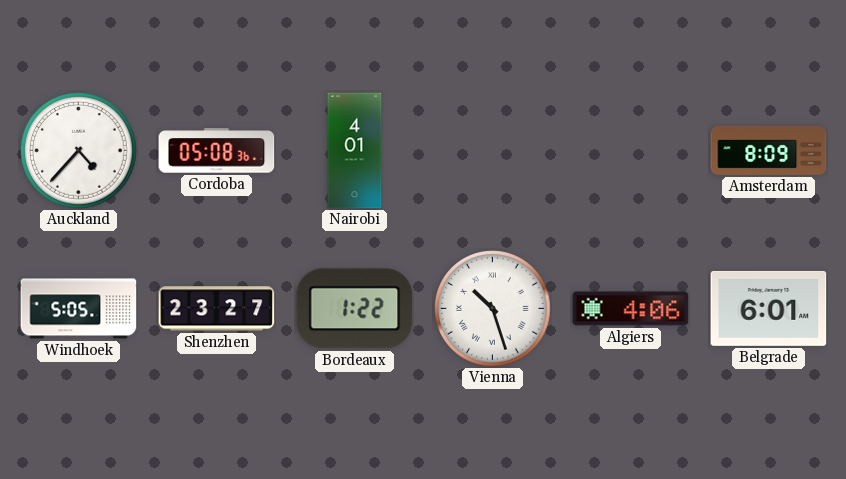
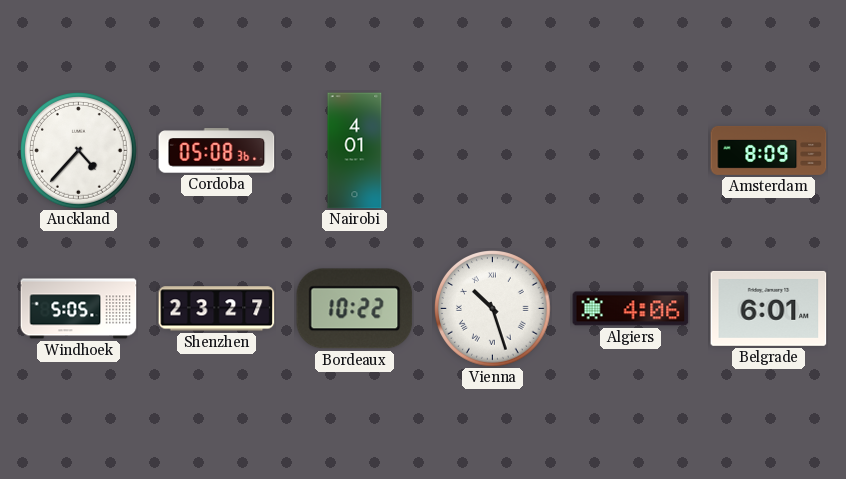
Bordeaux: 1:22 -> 10:22
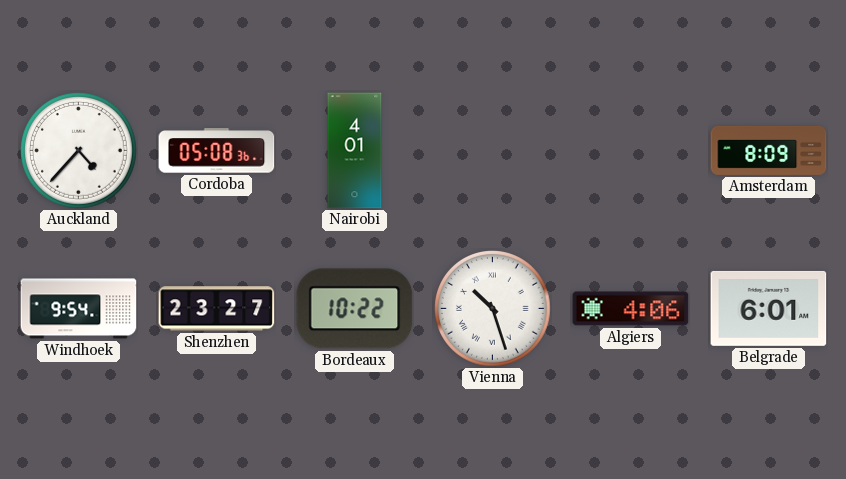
Windhoek: 5:05 -> 9:54
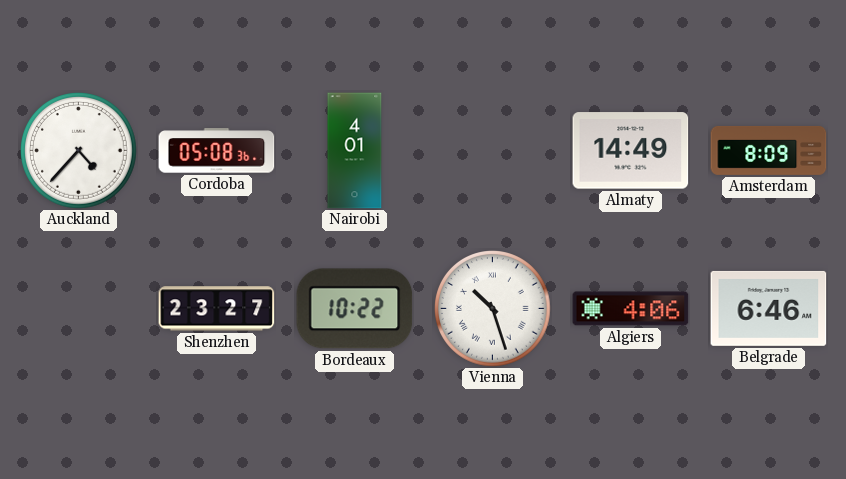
Almaty: none -> 14:49
Windhoek: 9:54 -> none
Belgrade: 6:01 -> 6:46
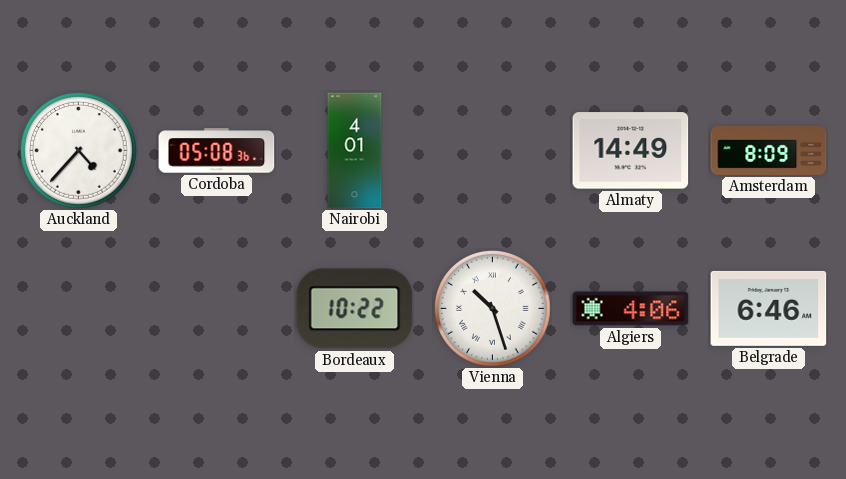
Shenzhen: 23:27 -> none
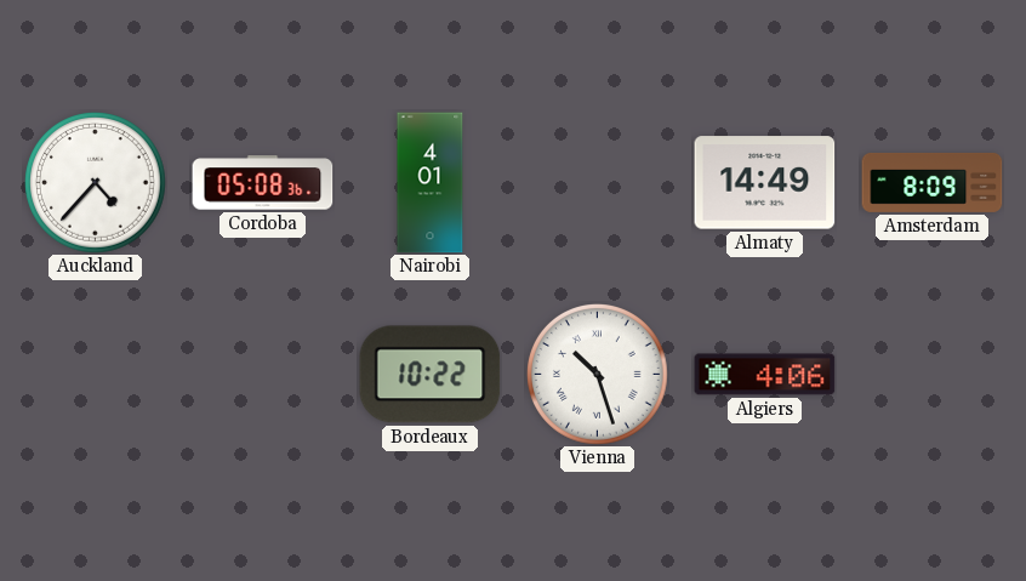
Belgrade: 6:46 -> none
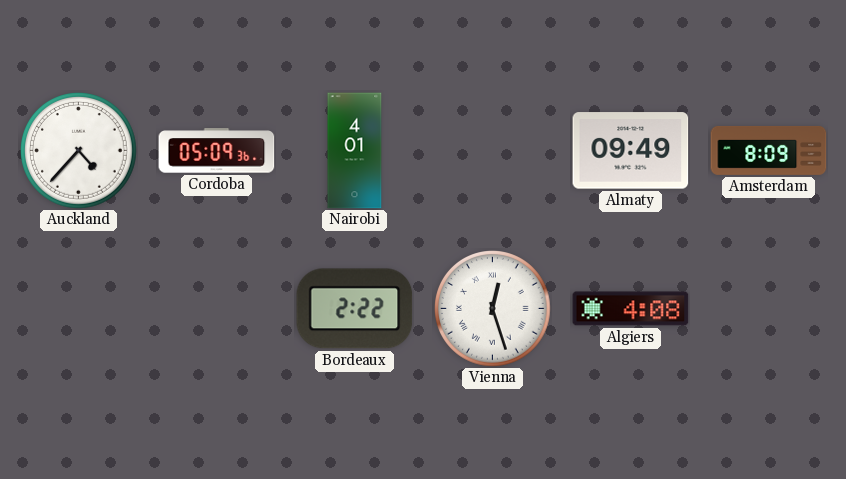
Cordoba: 05:08 -> 05:09
Almaty: 14:49 -> 09:49
Bordeaux: 10:22 -> 2:22
Vienna: 10:27 -> 12:27
Algiers: 4:06 -> 4:08
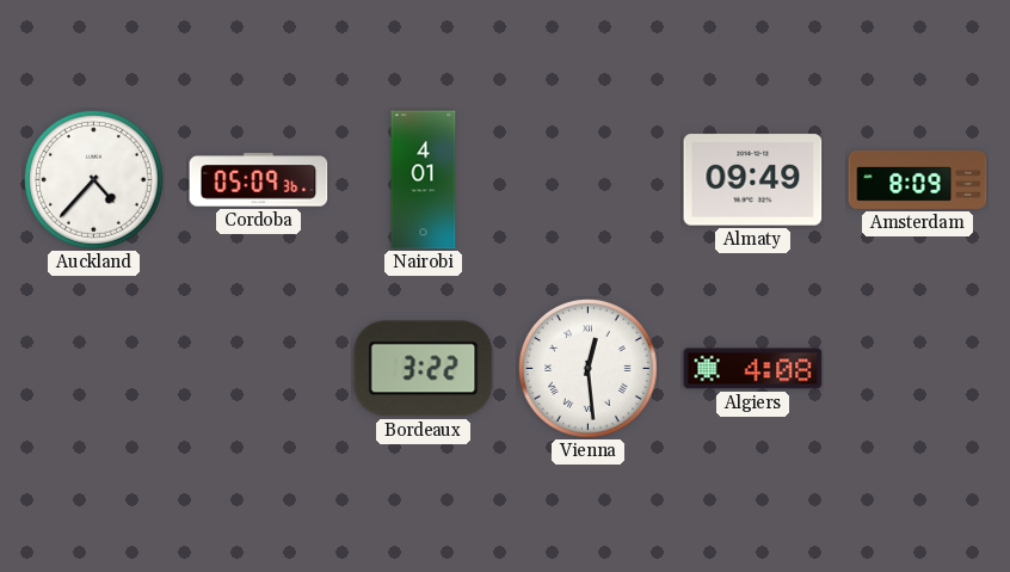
Bordeaux: 2:22 -> 3:22
Vienna: 12:27 -> 12:29
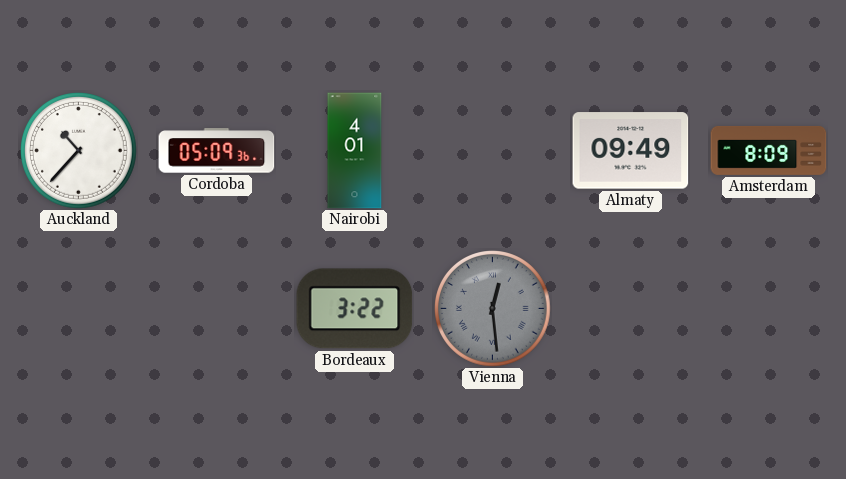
Auckland: 4:37 -> 10:37
Vienna dial: white -> grey
Algiers: 4:08 -> none
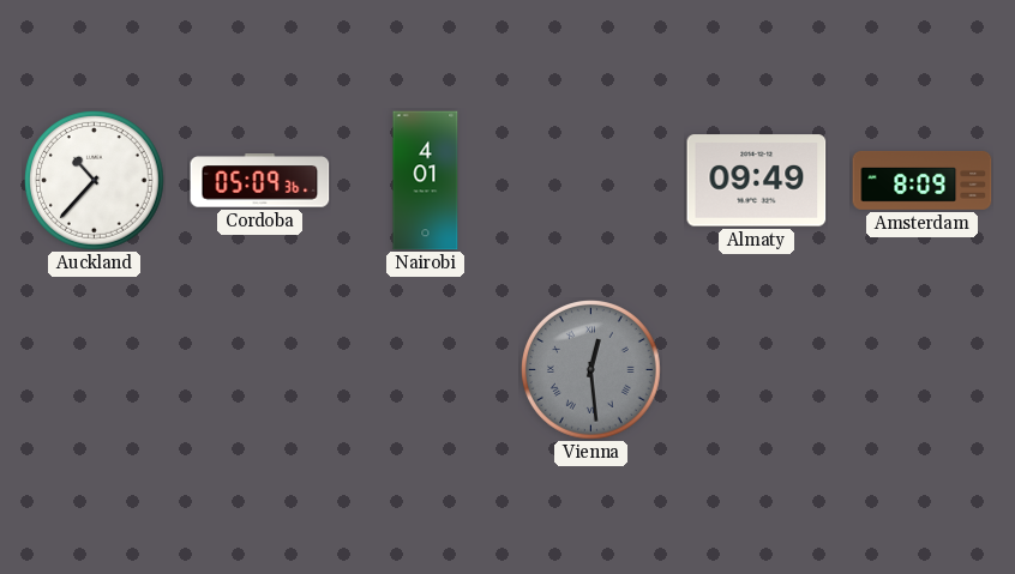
Bordeaux: 3:22 -> none
